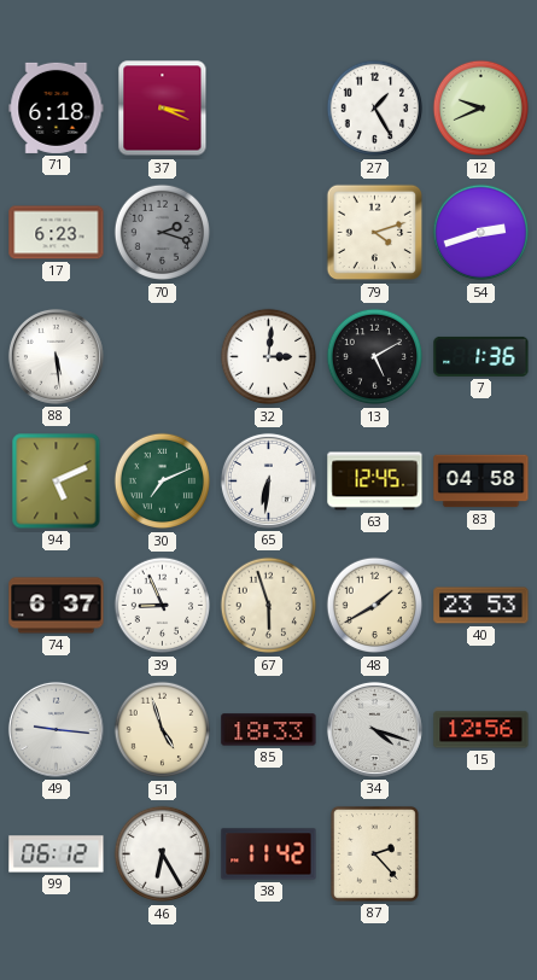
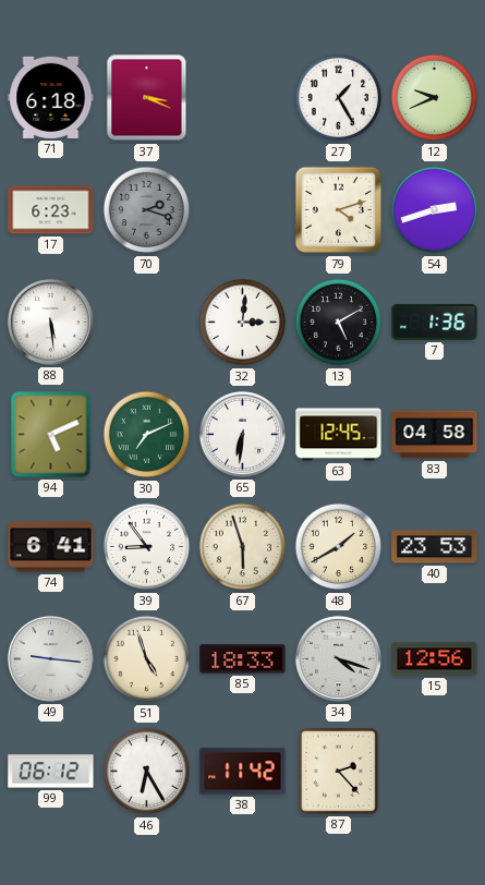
74: 6:37 -> 6:41
39: 8:56 -> 8:54
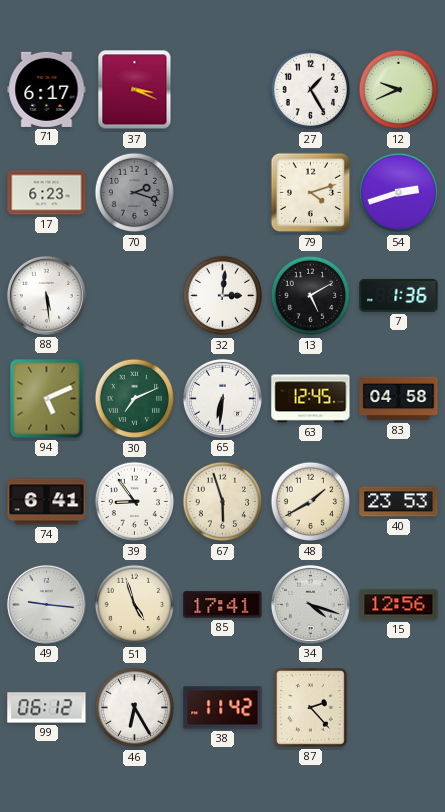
71: 6:18 -> 6:17
85: 18:33 -> 17:41
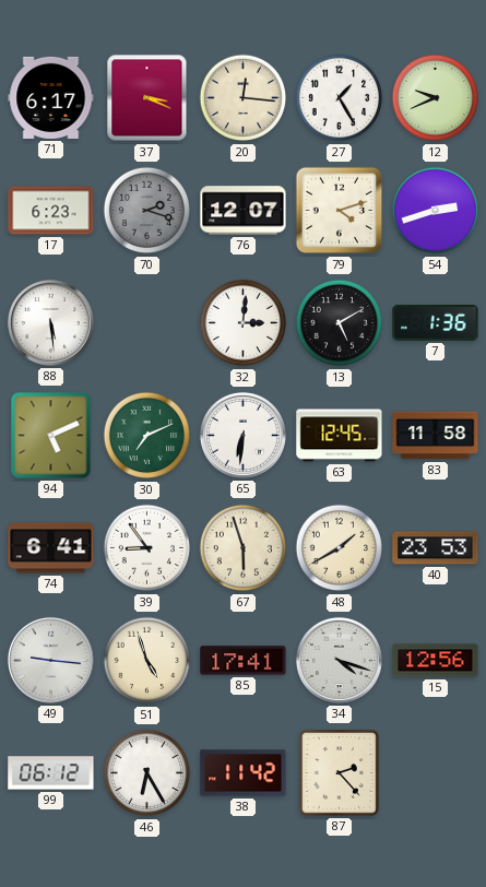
20: none -> 12:16
76: none -> 12:07
83: 04:58 -> 11:58
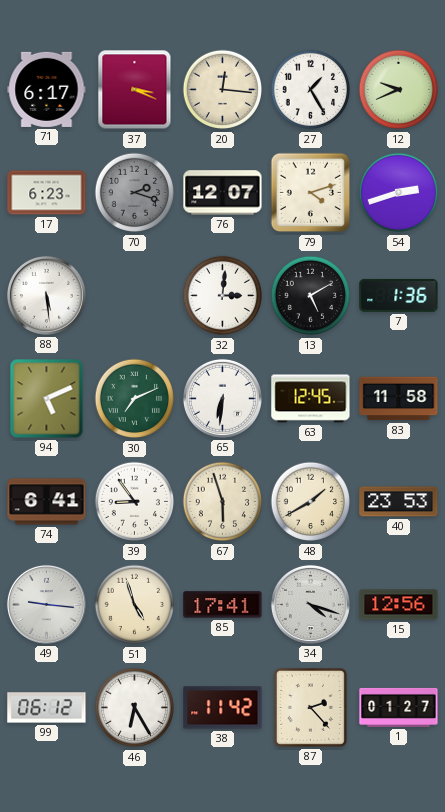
1: none -> 01:27
